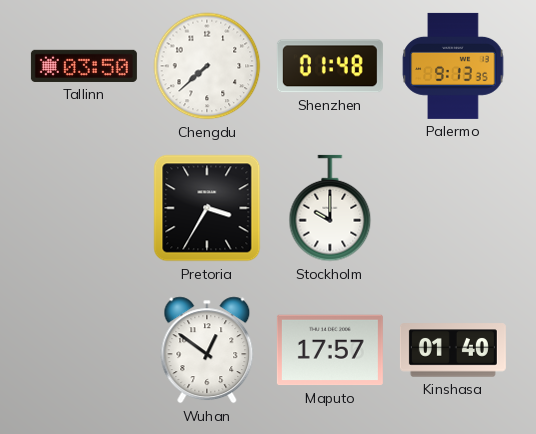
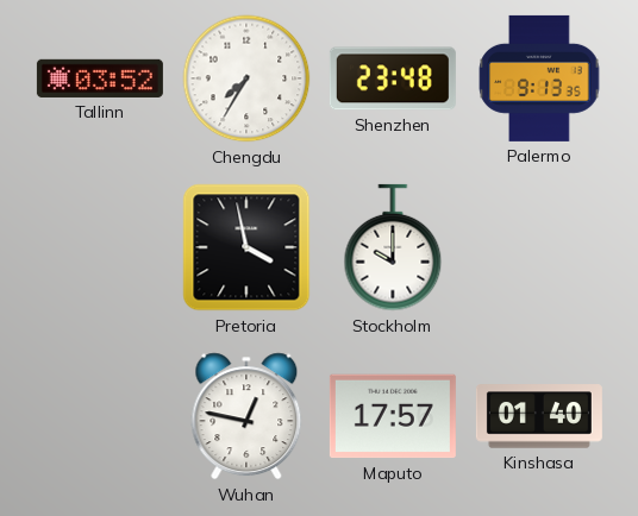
Tallinn: 03:50 -> 03:52
Chengdu: 7:38 -> 7:35
Shenzhen: 01:48 -> 23:48
Pretoria: 3:35 -> 3:58
Wuhan: 12:51 -> 12:47
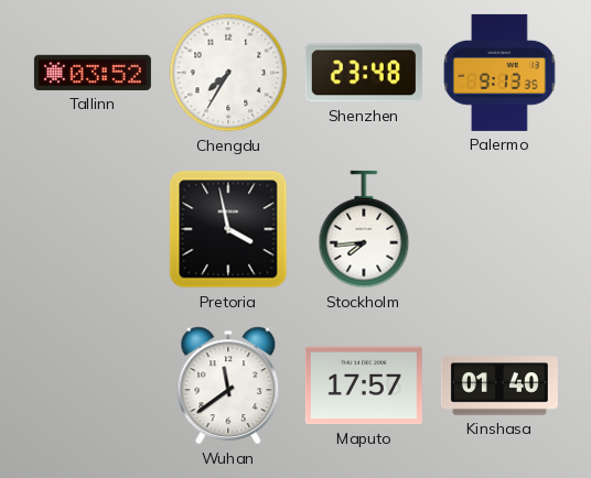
Stockholm: 10:00 -> 7:44
Wuhan: 12:47 -> 11:39
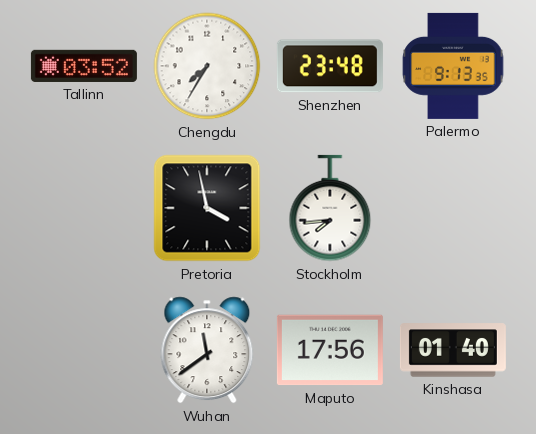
Maputo: 17:57 -> 17:56
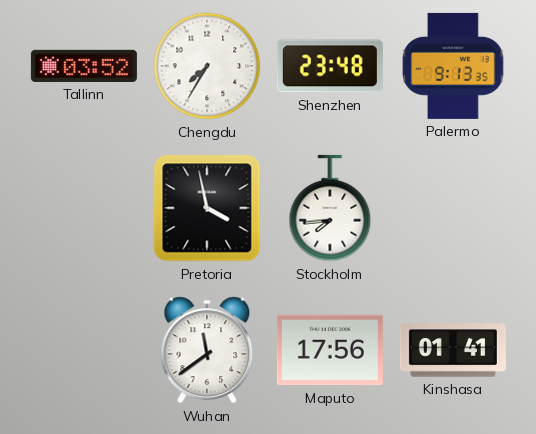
Kinshasa: 01:40 -> 01:41
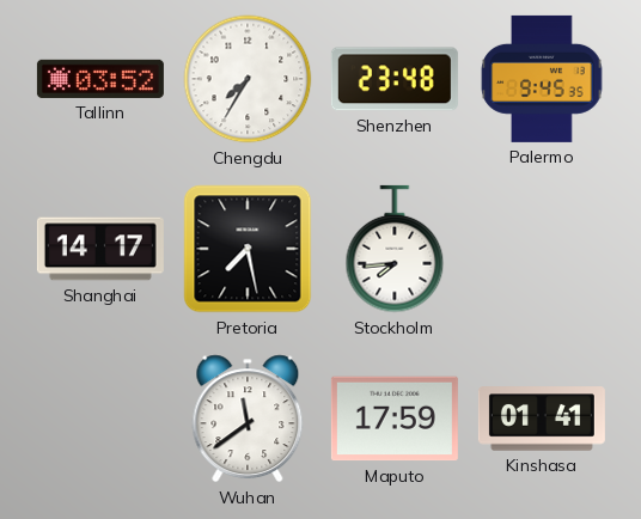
Palermo: 9:13 -> 9:45
Shanghai: none -> 14:17
Pretoria: 3:58 -> 7:28
Maputo: 17:56 -> 17:59
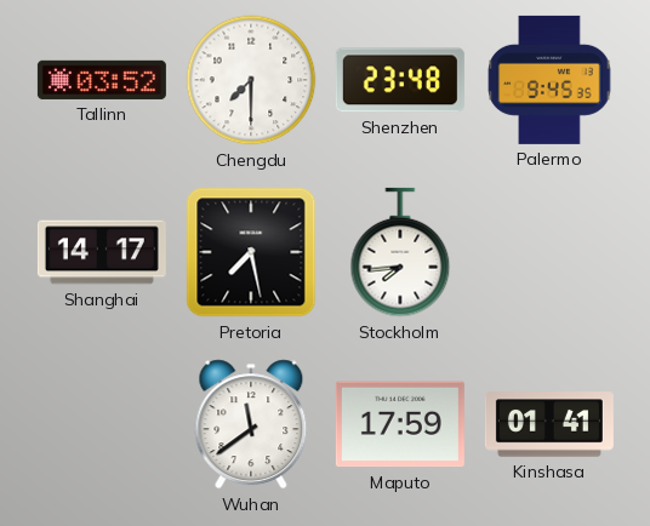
Chengdu: 7:35 -> 7:30
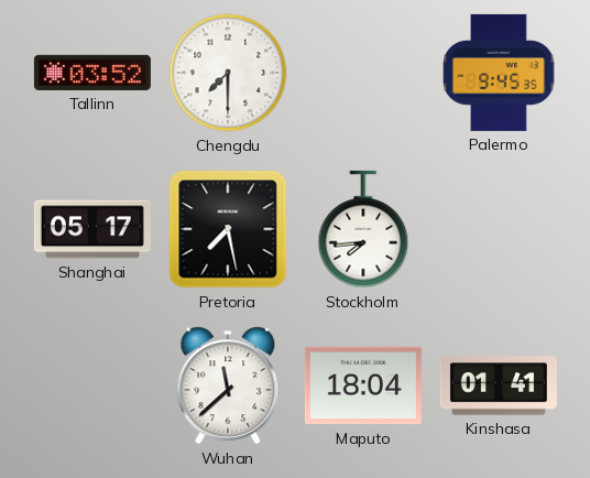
Shenzhen: 23:48 -> none
Shanghai: 14:17 -> 05:17
Wuhan: 11:39 -> 11:38
Maputo: 17:59 -> 18:04
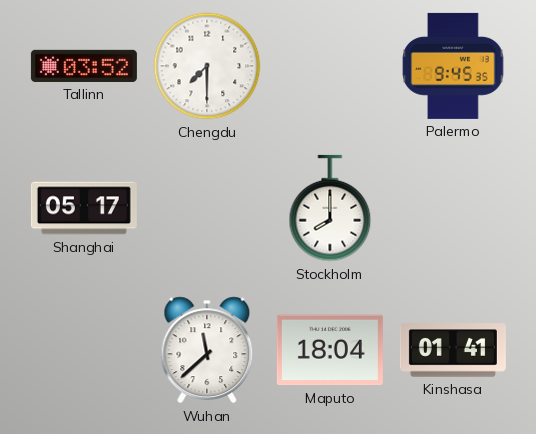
Pretoria: 7:28 -> none
Stockholm: 7:44 -> 8:00
